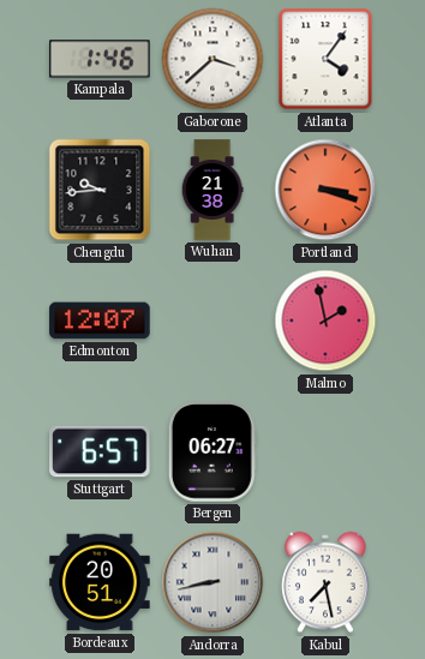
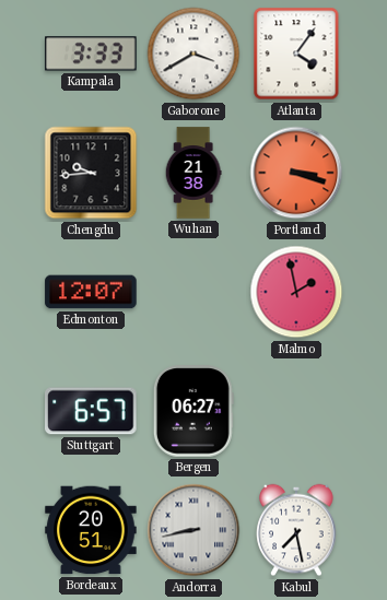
Kampala: 1:46 -> 3:33
Gaborone: 3:38 -> 3:40
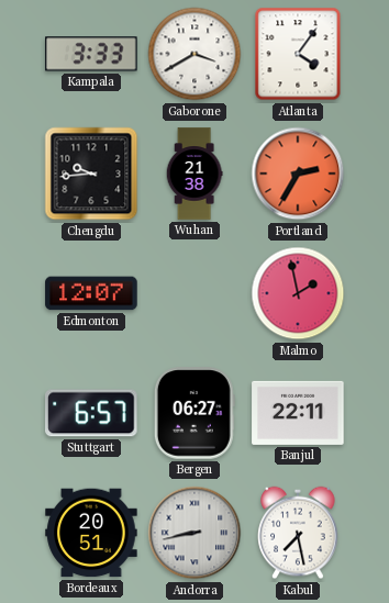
Portland: 3:18 -> 2:35
Banjul: none -> 22:11
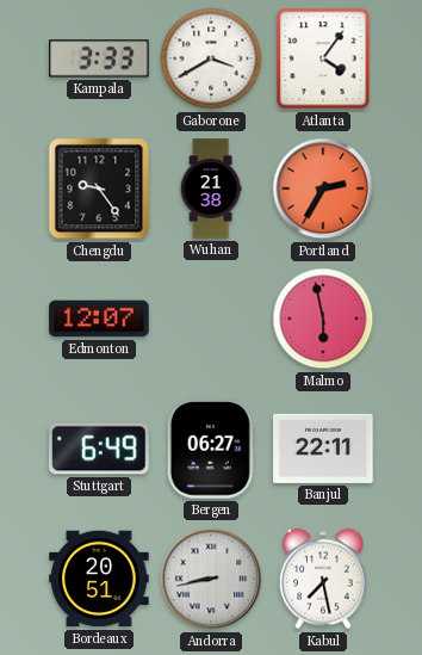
Chengdu: 9:44 -> 9:24
Malmo: 1:58 -> 5:58
Stuttgart: 6:57 -> 6:49
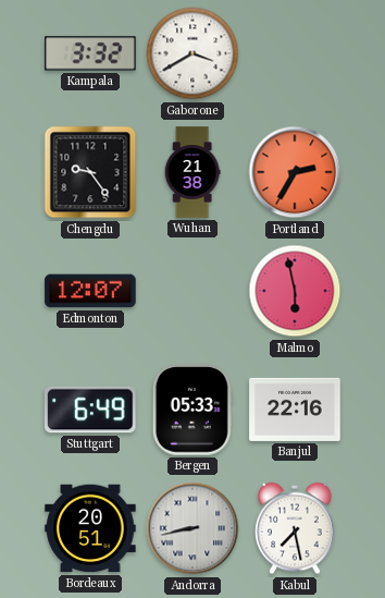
Kampala: 3:33 -> 3:32
Atlanta: 4:06 -> none
Bergen: 06:27 -> 05:33
Banjul: 22:11 -> 22:16
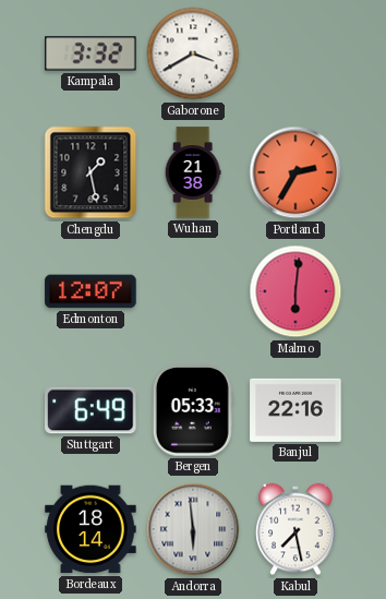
Chengdu: 9:24 -> 1:28
Malmo: 5:58 -> 6:01
Bordeaux: 20:51 -> 18:14
Andorra: 8:43 -> 5:59
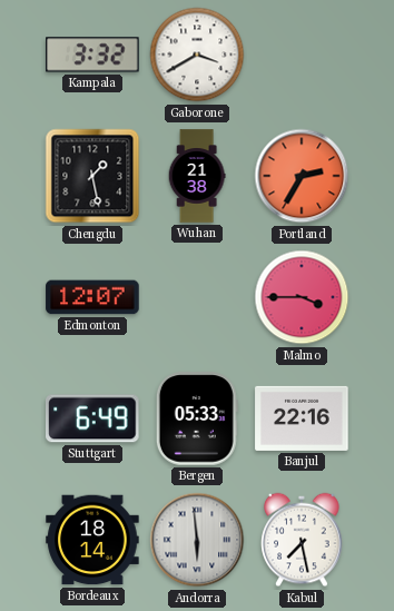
Malmo: 6:01 -> 3:45
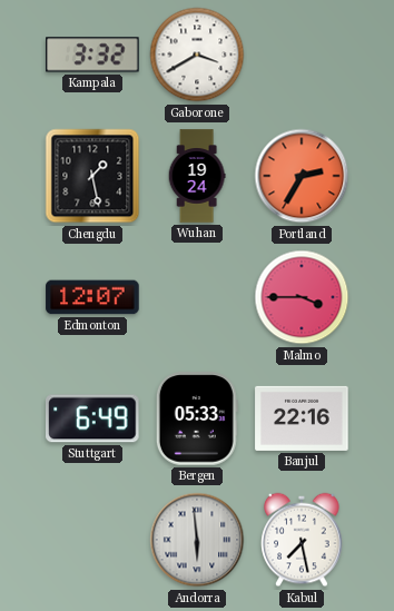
Wuhan: 21:38 -> 19:24
Bordeaux: 18:14 -> none
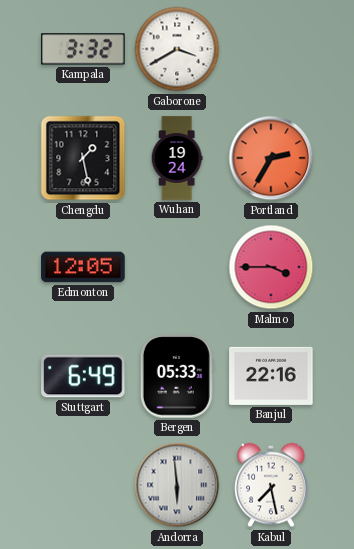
Edmonton: 12:07 -> 12:05
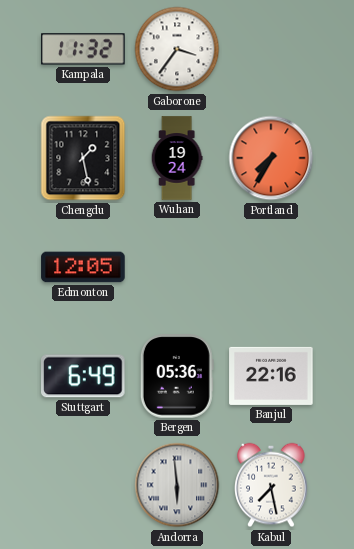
Kampala: 3:32 -> 11:32
Gaborone: 3:40 -> 3:36
Portland: 2:35 -> 7:35
Malmo: 3:45 -> none
Bergen: 05:33 -> 05:36
